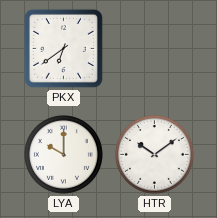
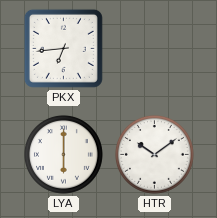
PKX: 6:39 -> 6:44
LYA: 10:00 -> 6:00
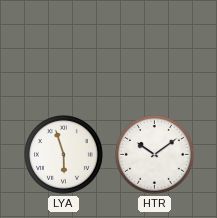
PKX: 6:44 -> none
LYA: 6:00 -> 5:57
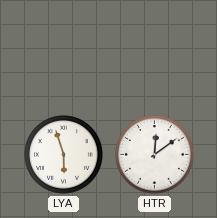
HTR: 10:09 -> 12:09
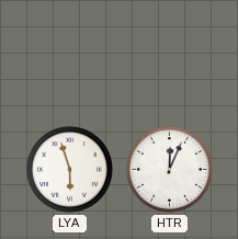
HTR: 12:09 -> 12:04
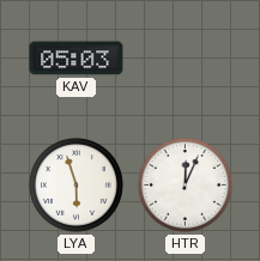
KAV: none -> 05:03
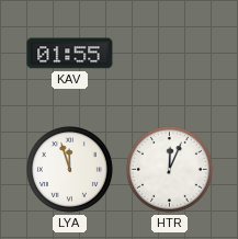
KAV: 05:03 -> 01:55
LYA: 5:57 -> 11:57
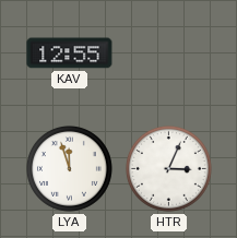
KAV: 01:55 -> 12:55
HTR: 12:04 -> 3:04
